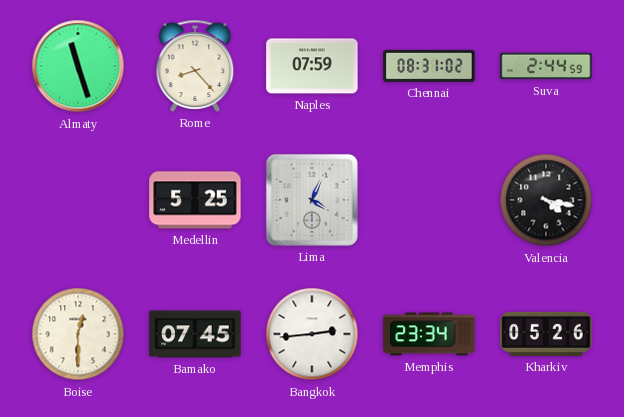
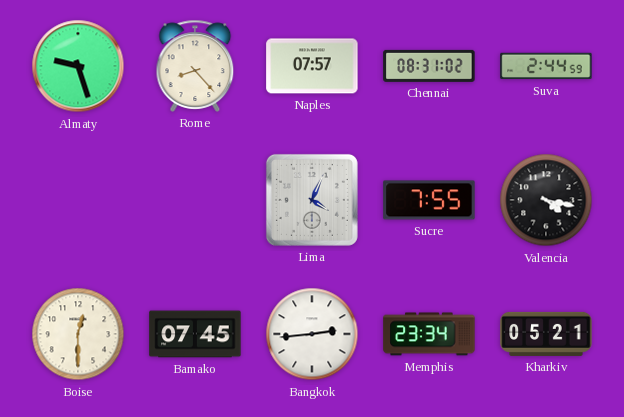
Almaty: 11:27 -> 9:27
Naples: 07:59 -> 07:57
Medellin: 5:25 -> none
Sucre: none -> 7:55
Kharkiv: 05:26 -> 05:21
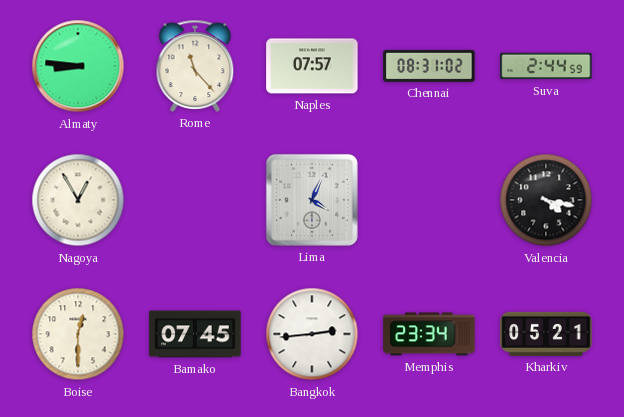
Almaty: 9:27 -> 8:46
Rome: 8:23 -> 11:23
Nagoya: none -> 12:55
Sucre: 7:55 -> none
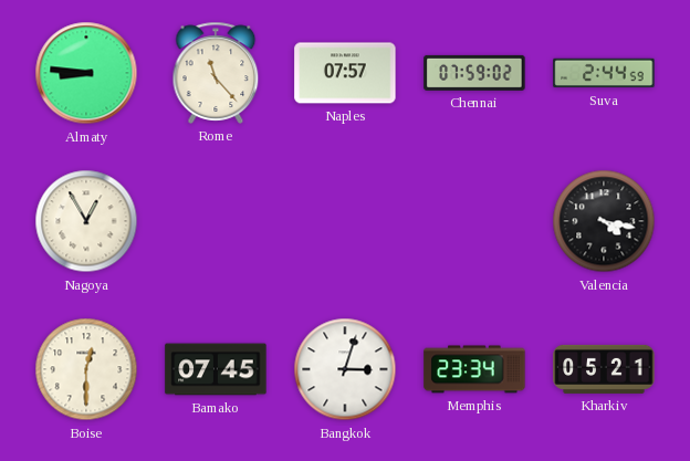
Chennai: 08:31 -> 07:59
Lima: 4:04 -> none
Bangkok: 2:44 -> 3:03
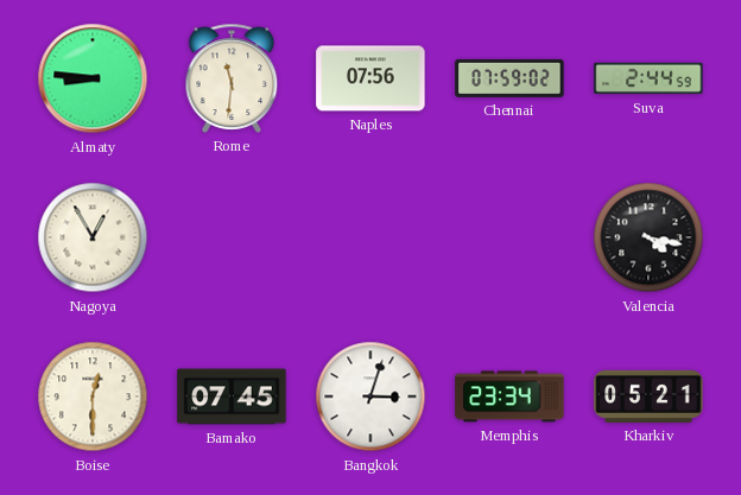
Rome: 11:23 -> 11:31
Naples: 07:57 -> 07:56
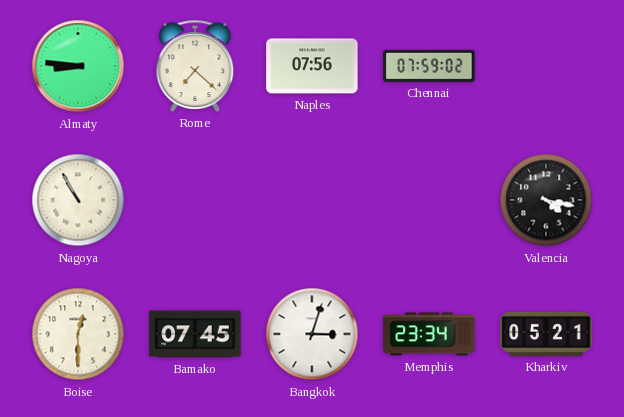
Rome: 11:31 -> 7:22
Suva: 2:44 -> none
Nagoya: 12:55 -> 10:55
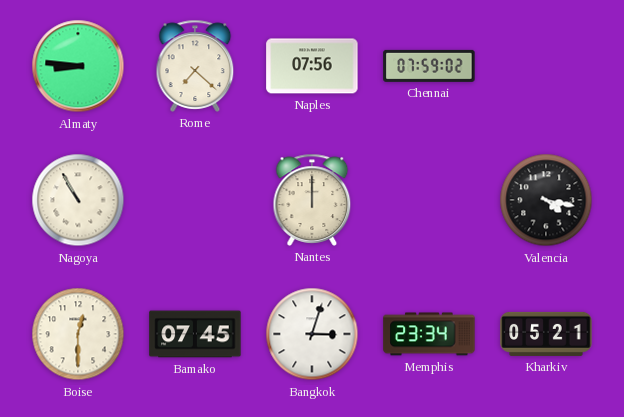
Nantes: none -> 12:00
